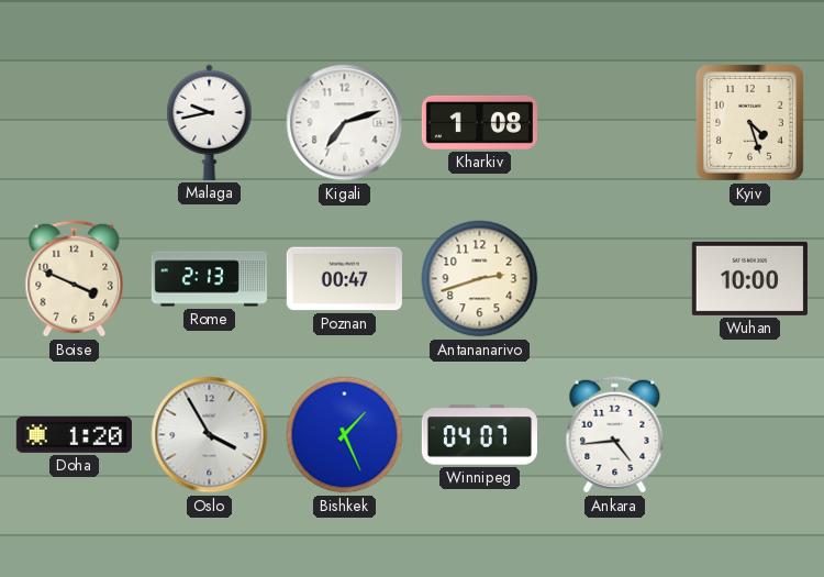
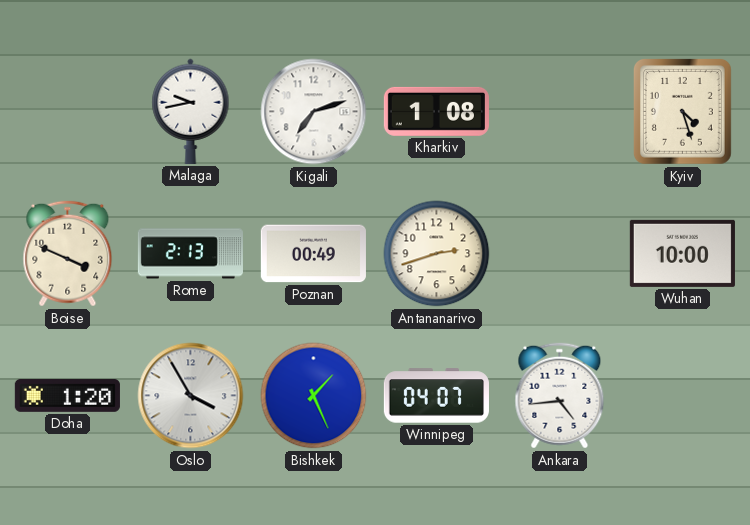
Poznan: 00:47 -> 00:49
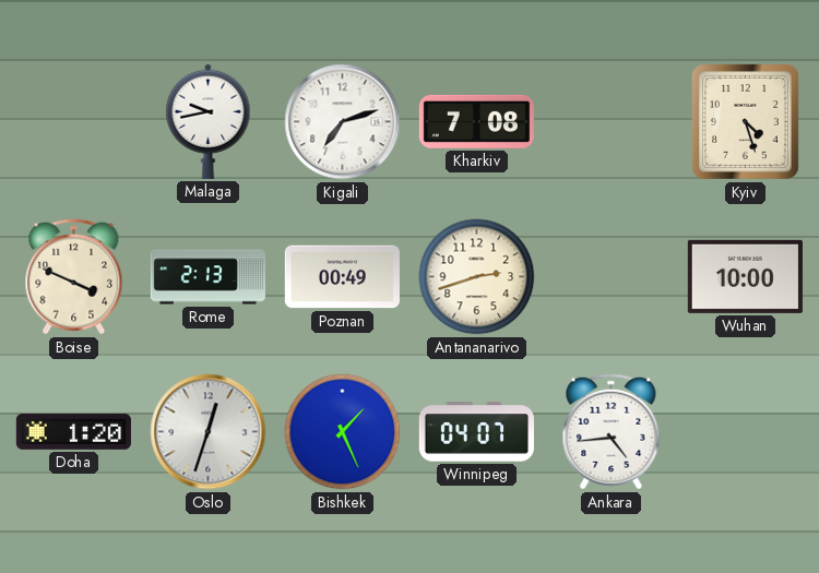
Kharkiv: 1:08 -> 7:08
Oslo: 3:55 -> 12:33
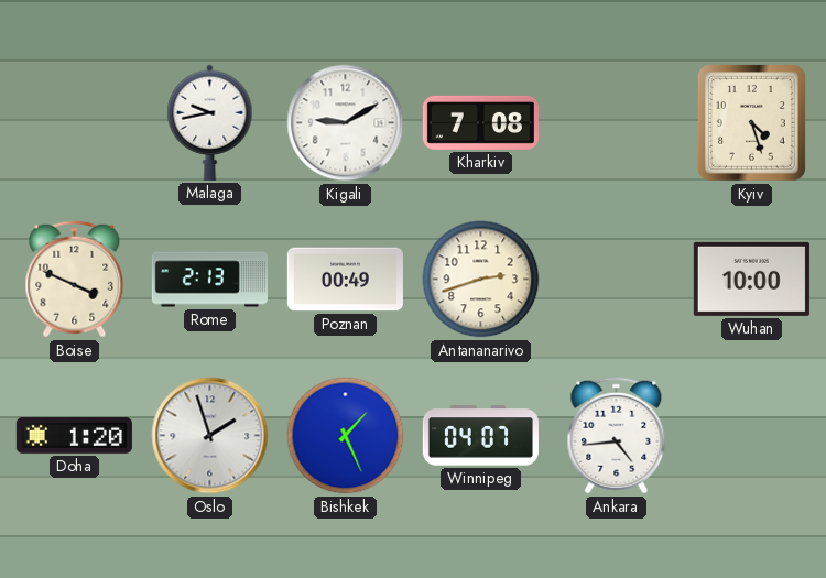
Kigali: 7:12 -> 9:10
Oslo: 12:33 -> 1:57
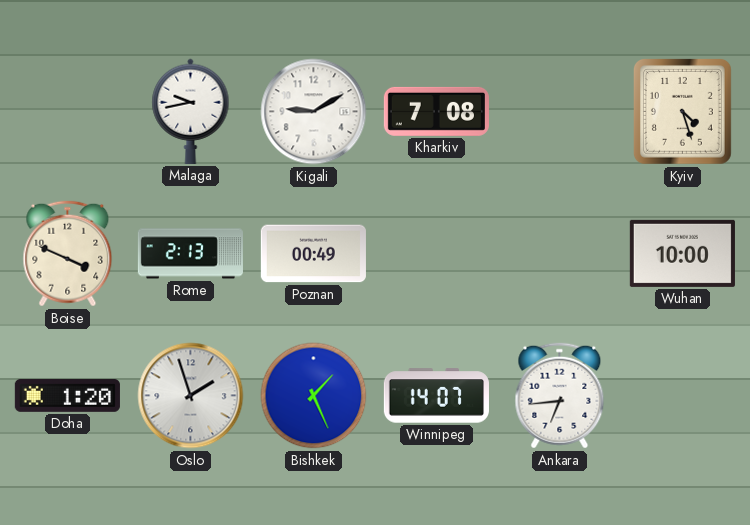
Antananarivo: 2:42 -> none
Winnipeg: 04:07 -> 14:07
Ankara: 4:44 -> 6:44
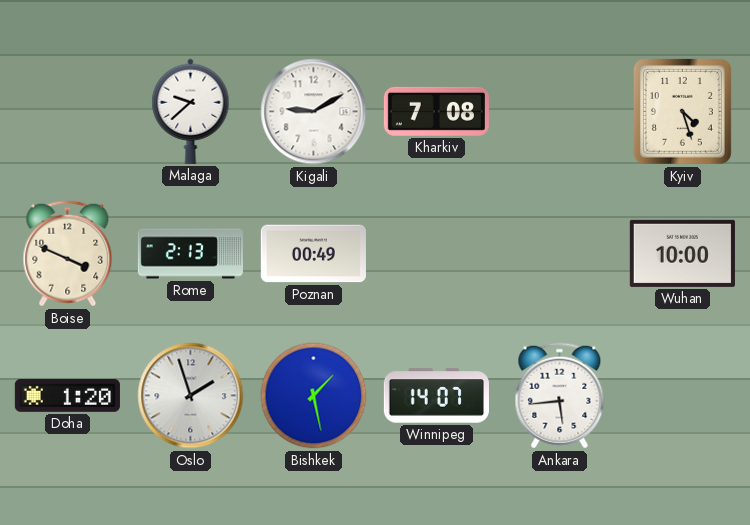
Malaga: 9:43 -> 9:38
Bishkek: 1:26 -> 1:28
Ankara: 6:44 -> 5:44
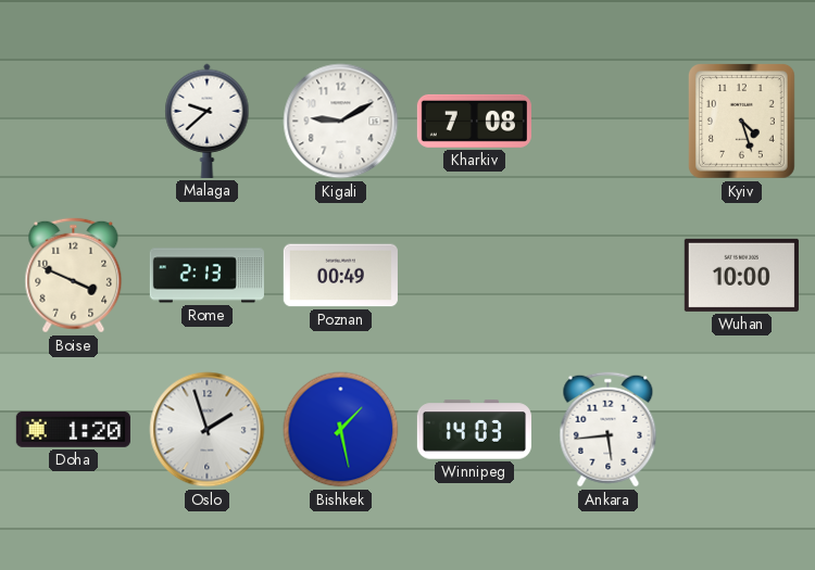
Winnipeg: 14:07 -> 14:03
